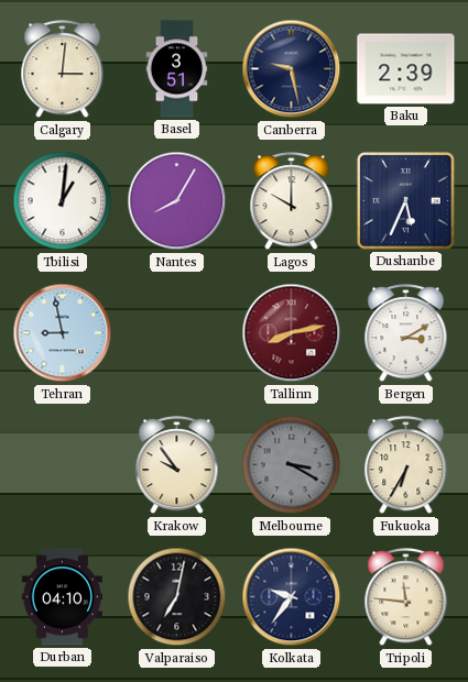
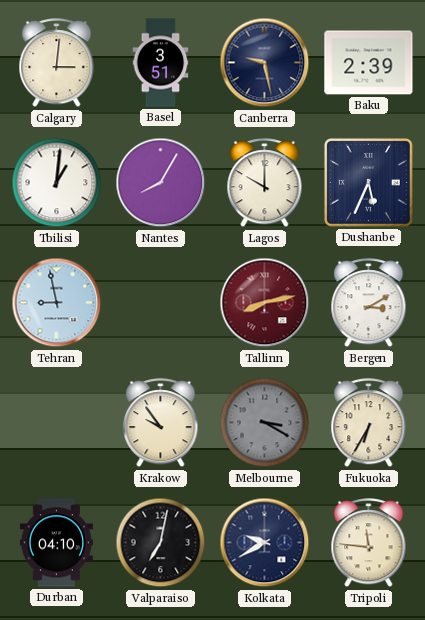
Kolkata: 9:36 -> 9:40
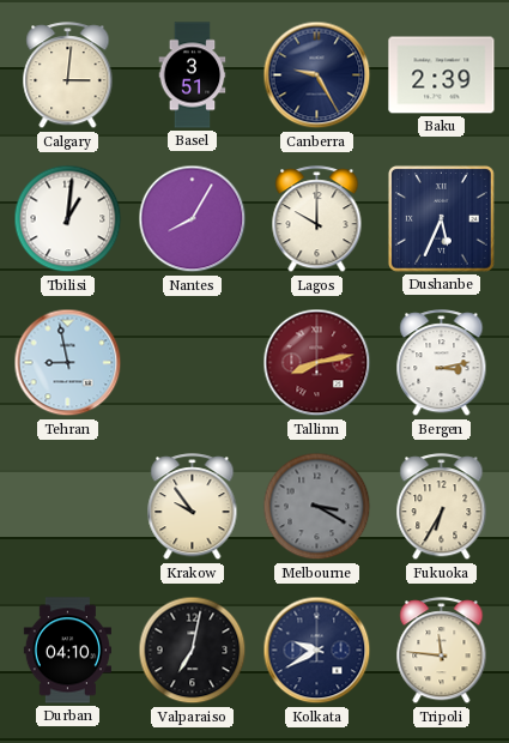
Canberra: 9:28 -> 9:25
Bergen: 3:10 -> 3:13
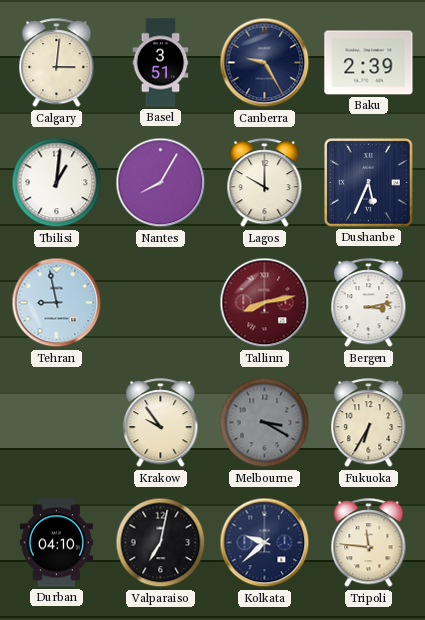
Kolkata: 9:40 -> 9:38
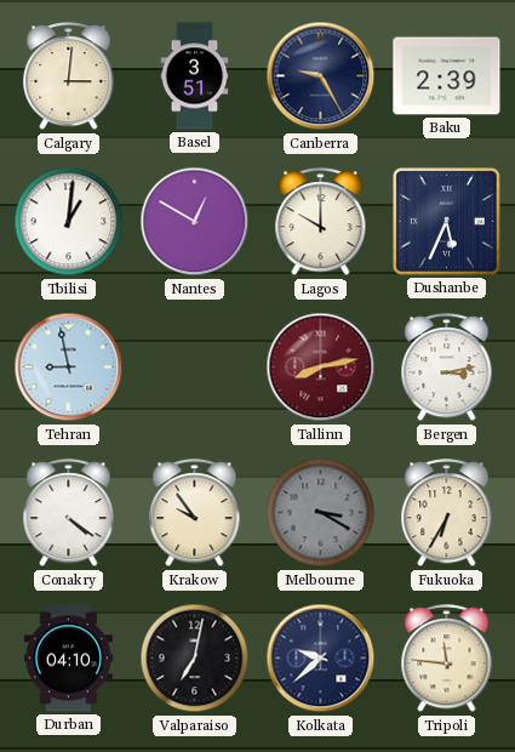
Nantes: 8:05 -> 12:50
Conakry: none -> 4:21
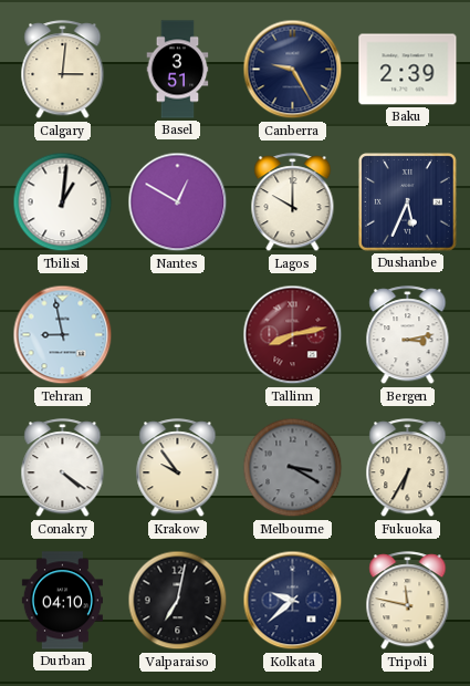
Tripoli: 11:46 -> 11:47
